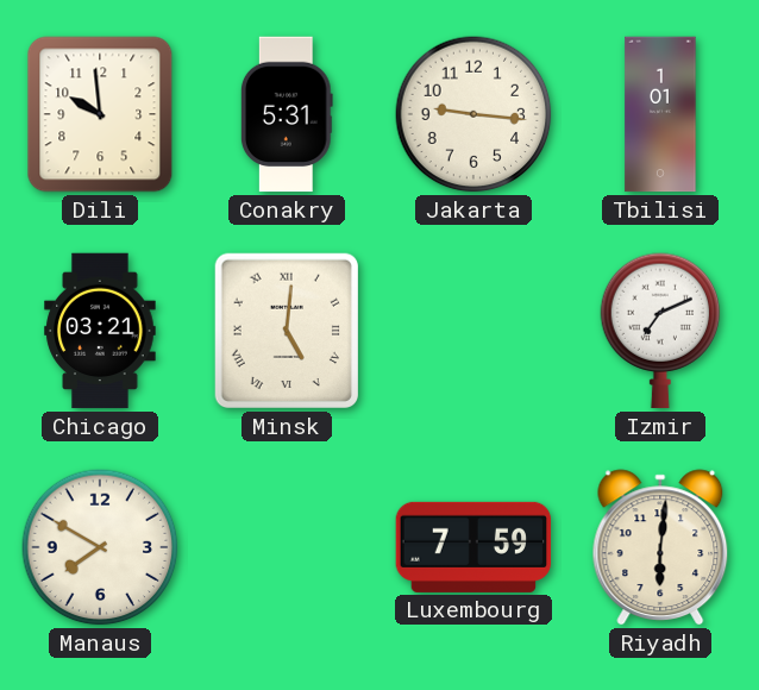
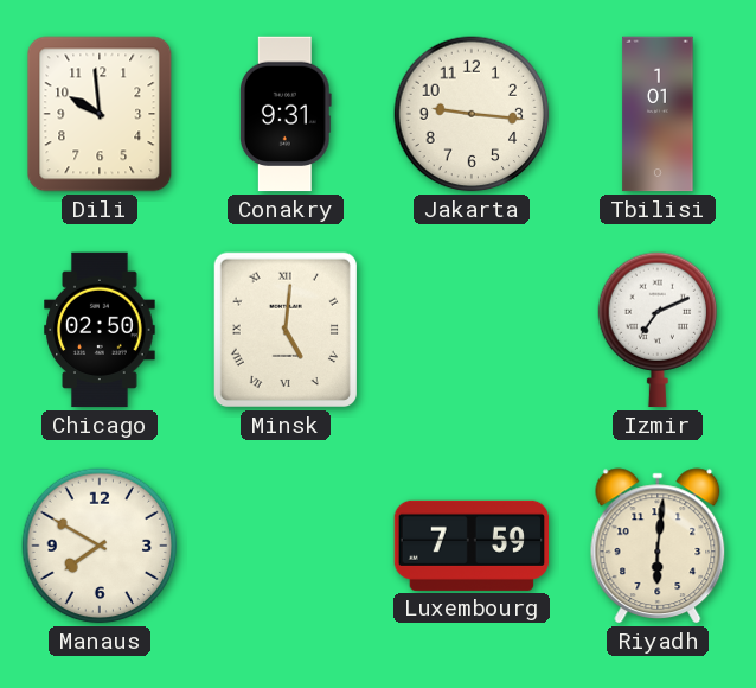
Conakry: 5:31 -> 9:31
Chicago: 03:21 -> 02:50
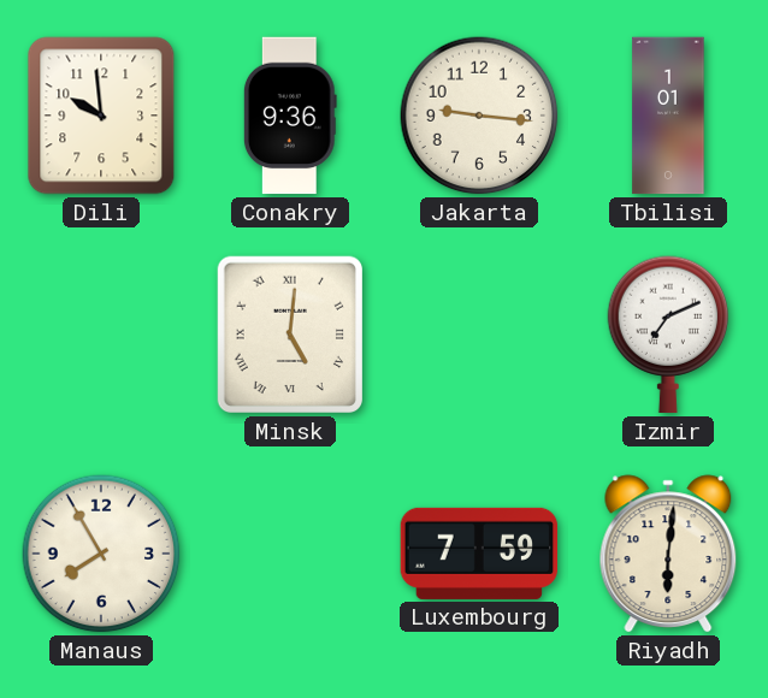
Conakry: 9:31 -> 9:36
Chicago: 02:50 -> none
Manaus: 7:50 -> 7:55
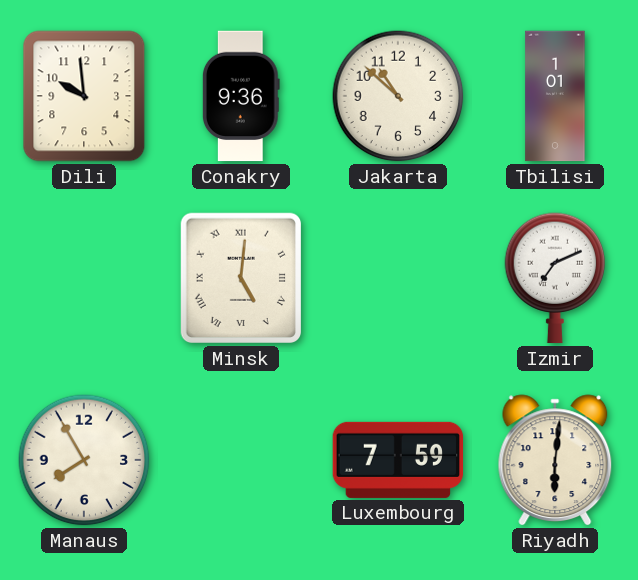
Jakarta: 9:16 -> 10:52
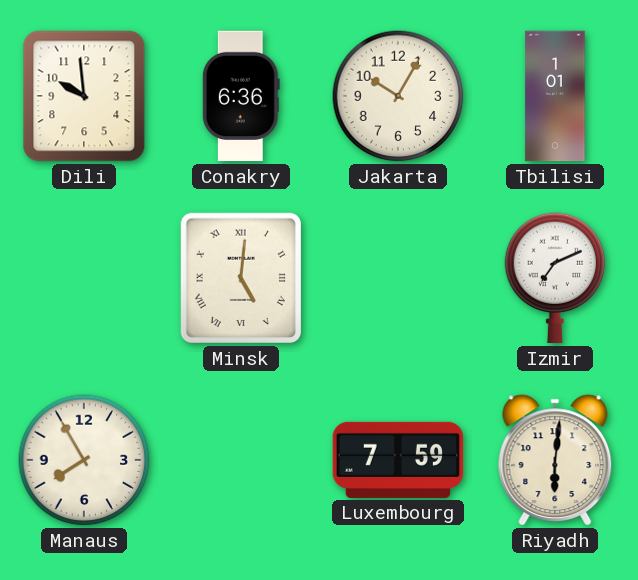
Conakry: 9:36 -> 6:36
Jakarta: 10:52 -> 10:05
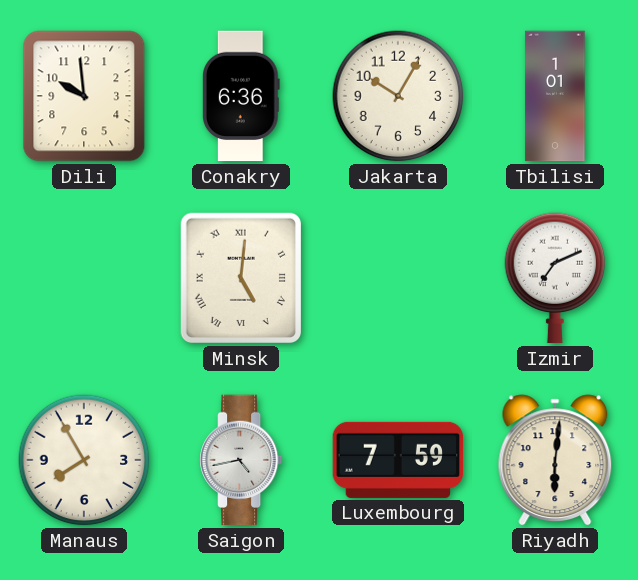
Saigon: none -> 4:43
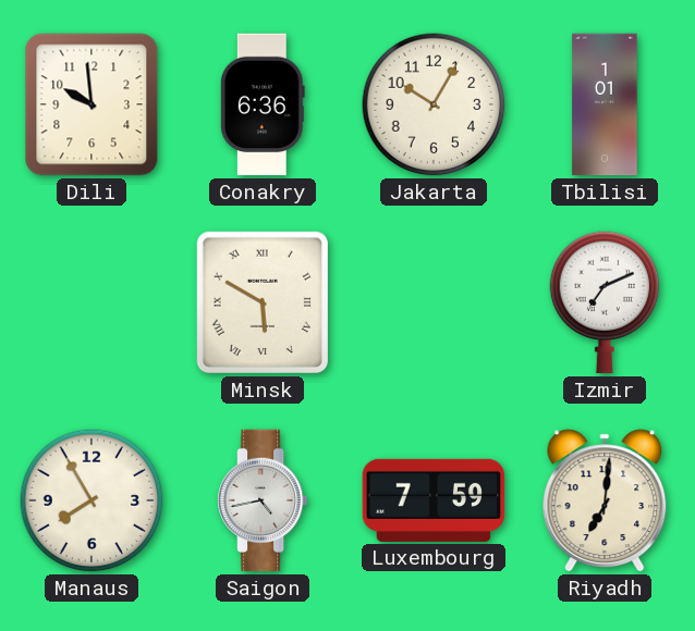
Minsk: 5:01 -> 5:50
Riyadh: 6:01 -> 7:01
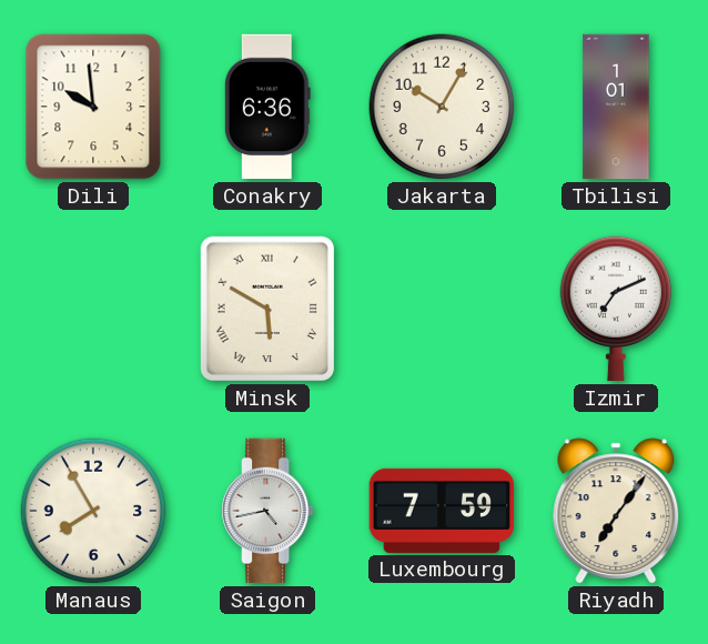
Riyadh: 7:01 -> 7:06
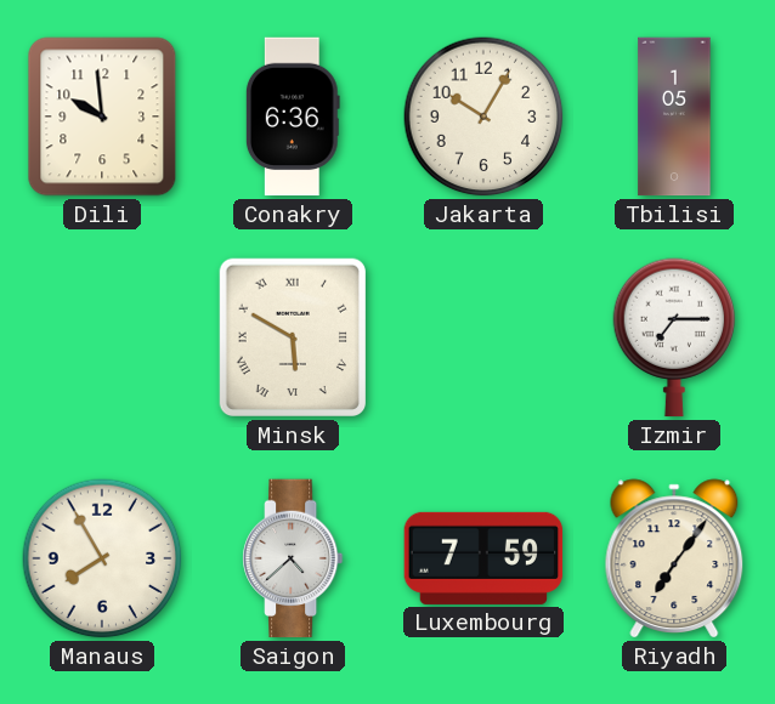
Tbilisi: 1:01 -> 1:05
Izmir: 7:11 -> 7:15
Saigon: 4:43 -> 4:38
